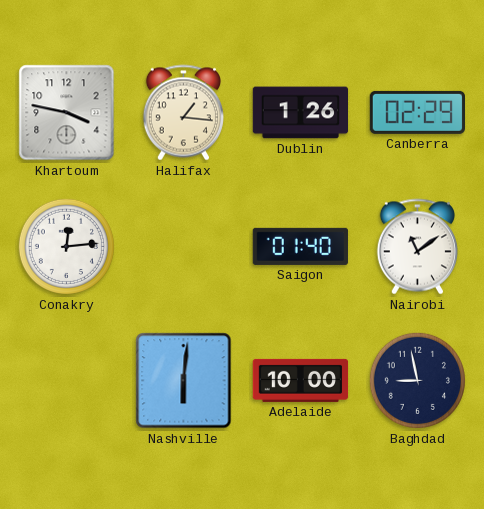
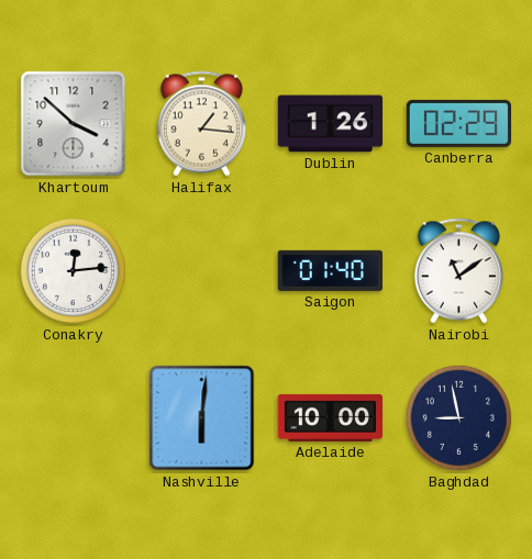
Khartoum: 3:47 -> 3:52
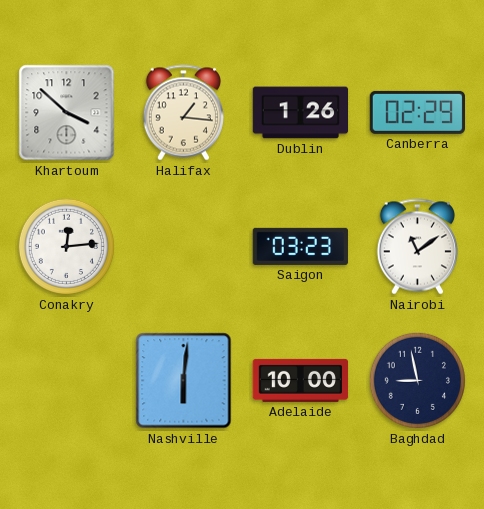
Saigon: 01:40 -> 03:23
